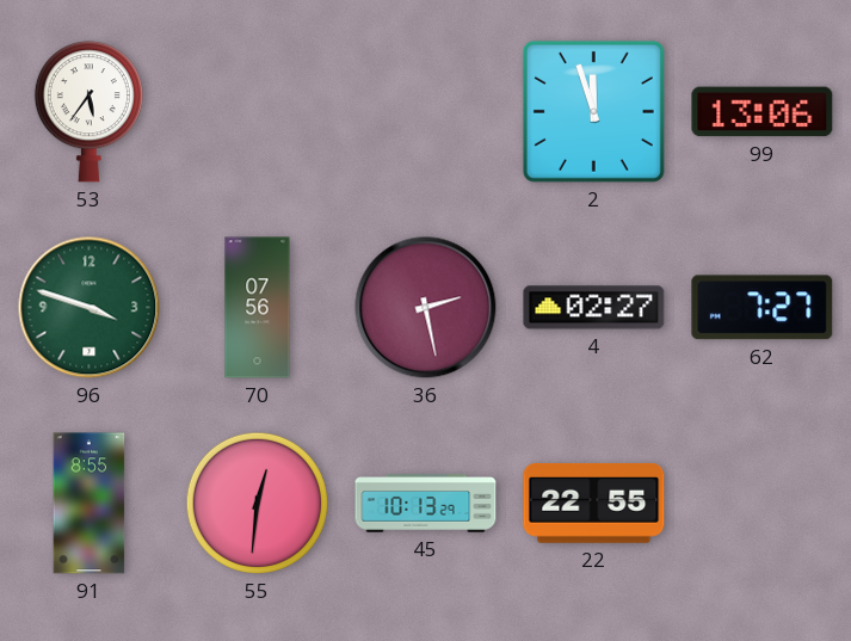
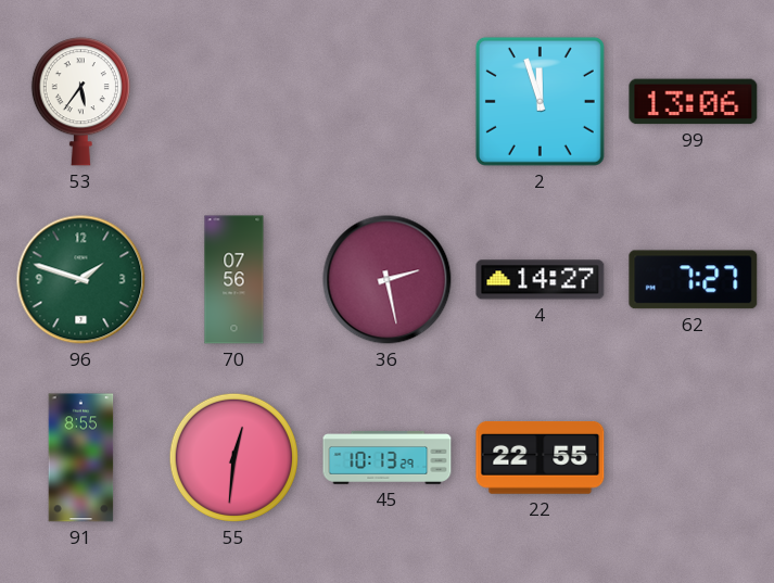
96: 3:48 -> 1:48
4: 02:27 -> 14:27
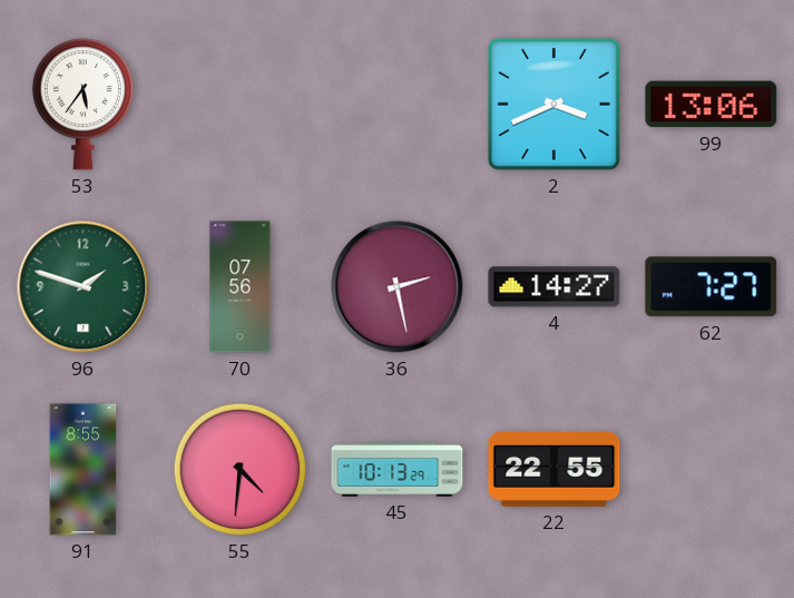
2: 11:57 -> 3:41
55: 12:31 -> 4:31
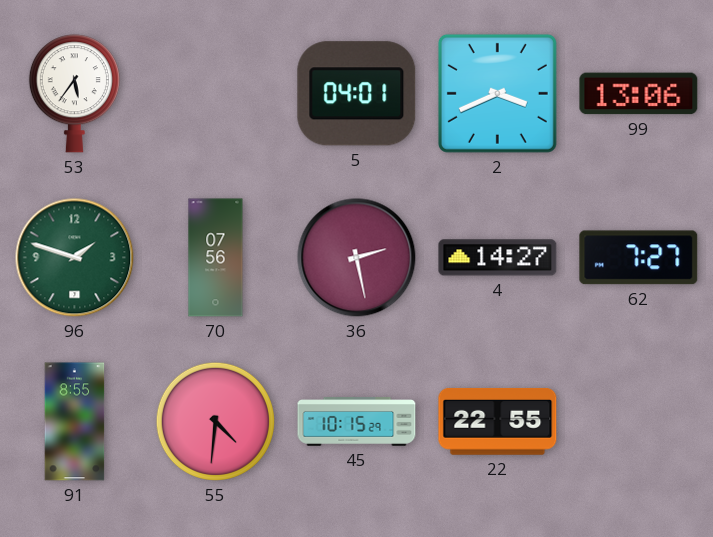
5: none -> 04:01
45: 10:13 -> 10:15
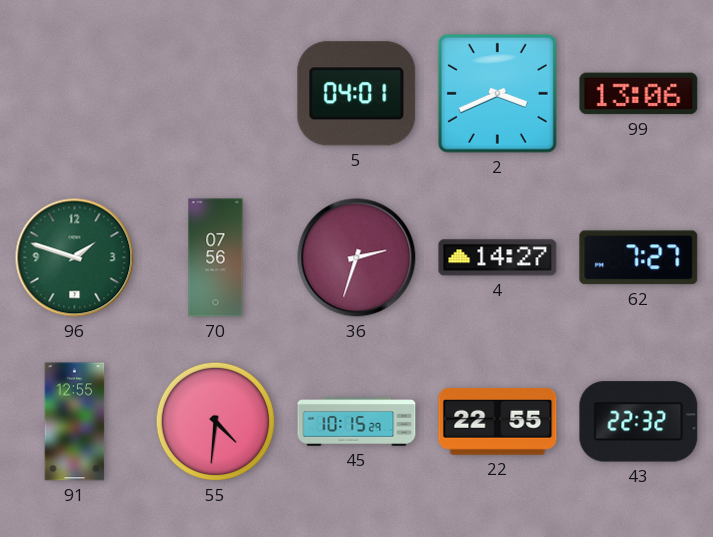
53: 5:36 -> none
36: 2:28 -> 2:33
91: 8:55 -> 12:55
43: none -> 22:32
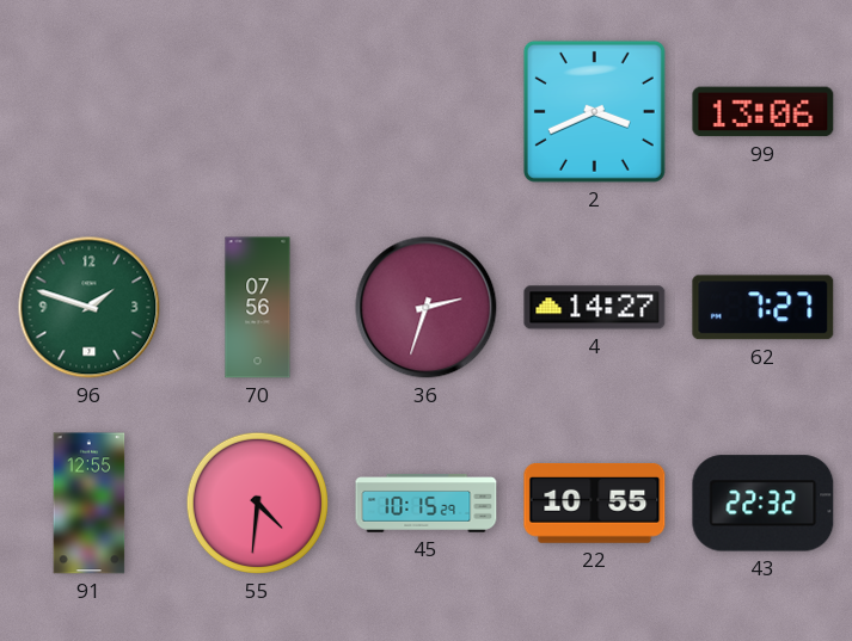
5: 04:01 -> none
22: 22:55 -> 10:55
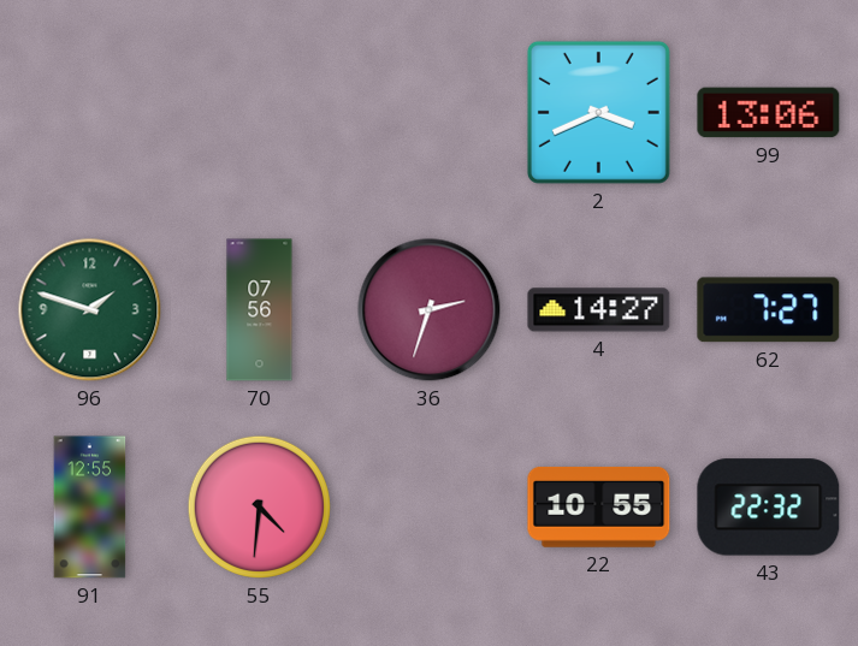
45: 10:15 -> none
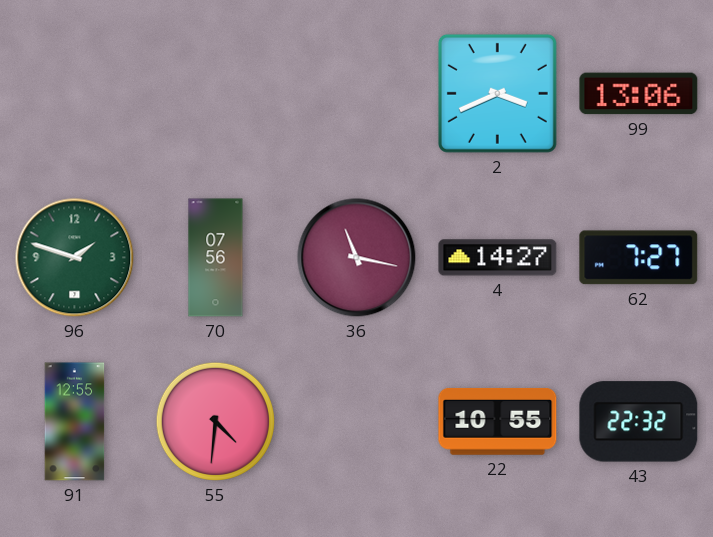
36: 2:33 -> 11:17
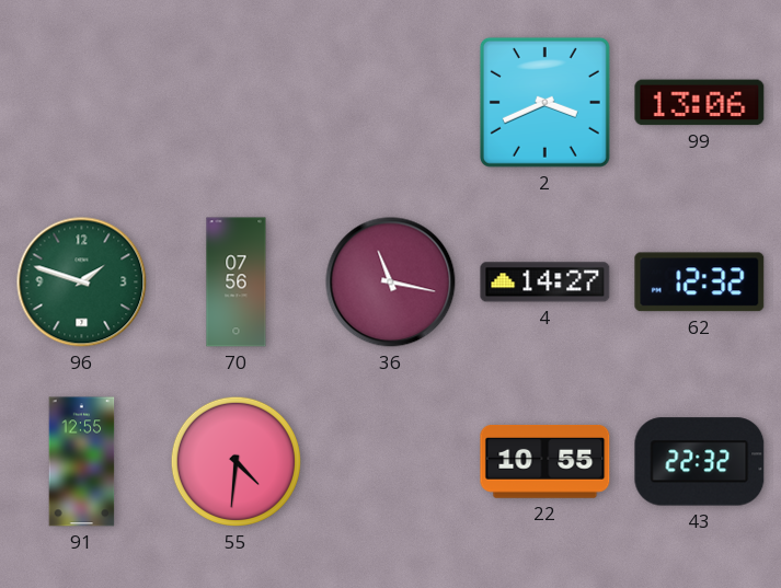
62: 7:27 -> 12:32
